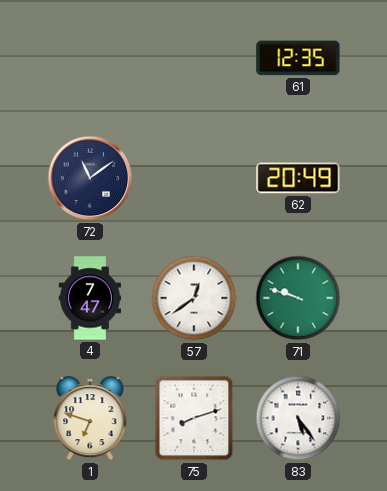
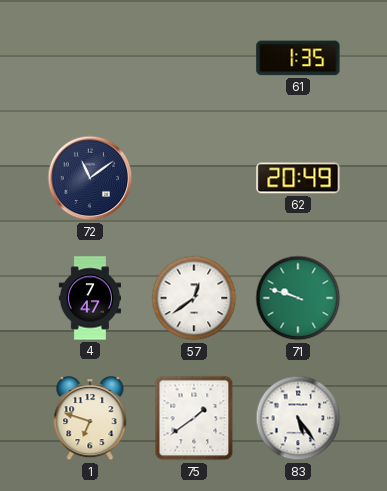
61: 12:35 -> 1:35
75: 8:12 -> 1:39
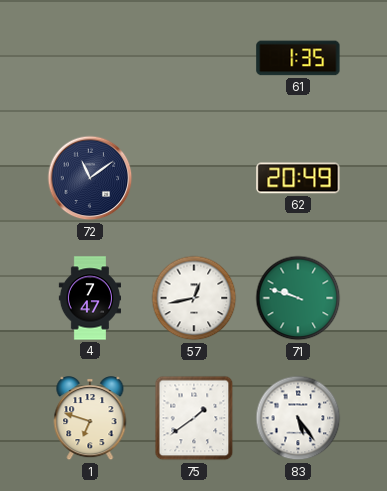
57: 12:39 -> 12:43
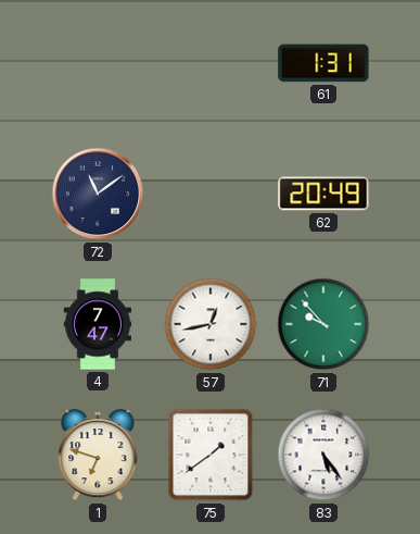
61: 1:35 -> 1:31
71: 9:48 -> 9:53
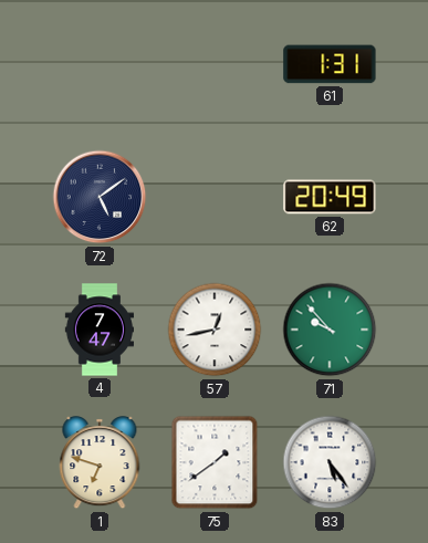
72: 11:09 -> 5:09
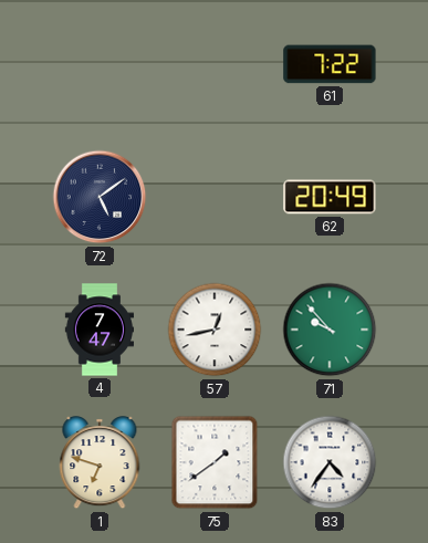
61: 1:31 -> 7:22
83: 5:24 -> 4:36
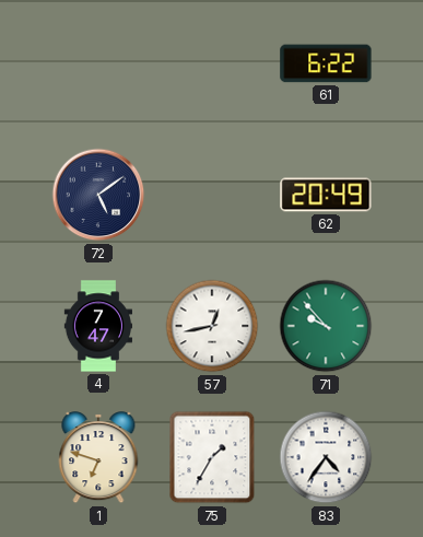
61: 7:22 -> 6:22
75: 1:39 -> 1:35
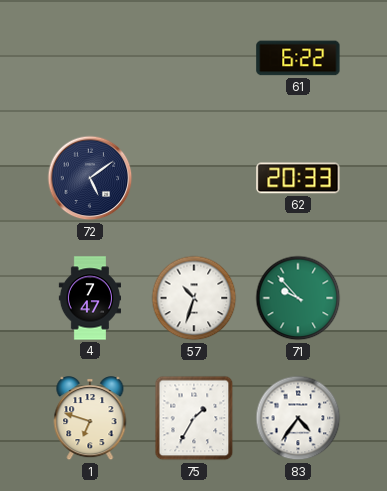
62: 20:49 -> 20:33
57: 12:43 -> 10:33
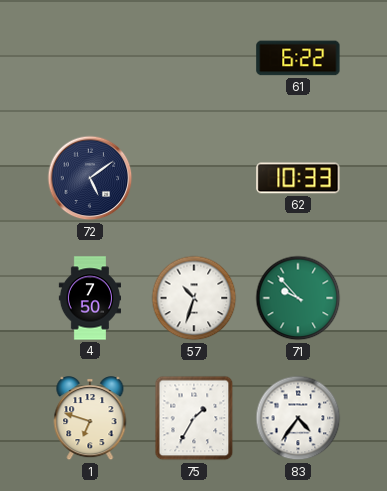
62: 20:33 -> 10:33
4: 7:47 -> 7:50
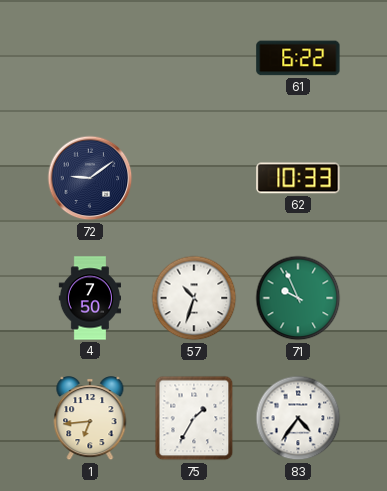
72: 5:09 -> 9:09
71: 9:53 -> 9:56
1: 6:48 -> 6:44
